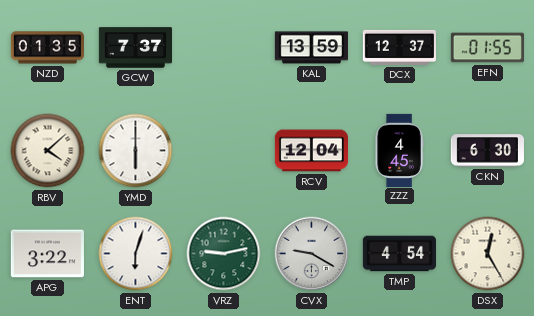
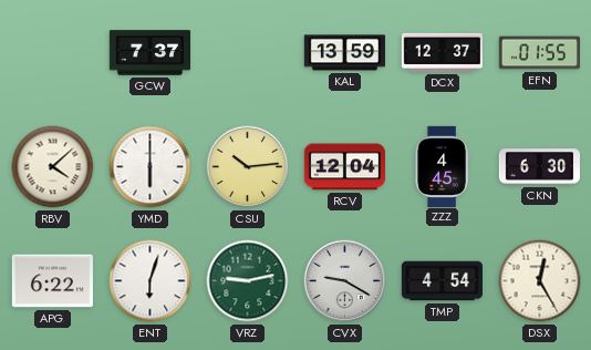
NZD: 01:35 -> none
CSU: none -> 10:14
APG: 3:22 -> 6:22
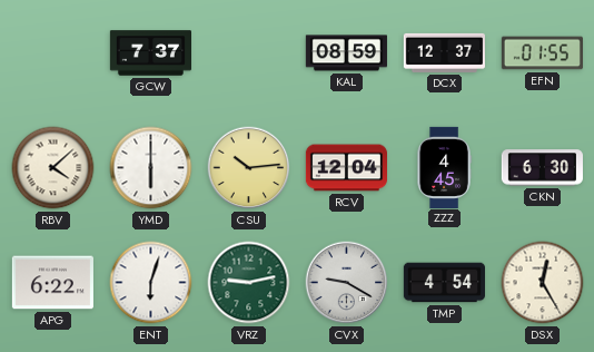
KAL: 13:59 -> 08:59
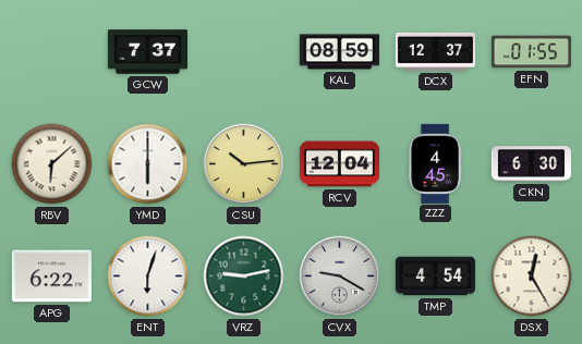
RBV: 4:08 -> 6:08
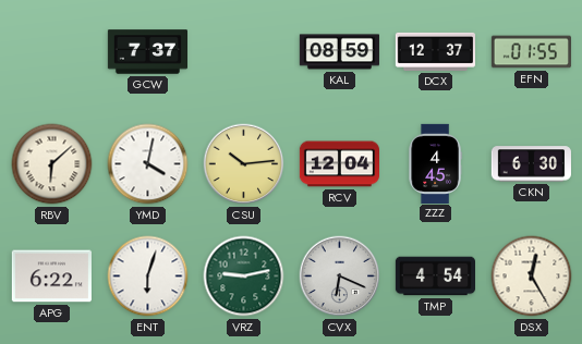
YMD: 6:00 -> 4:02
CVX: 9:20 -> 6:19
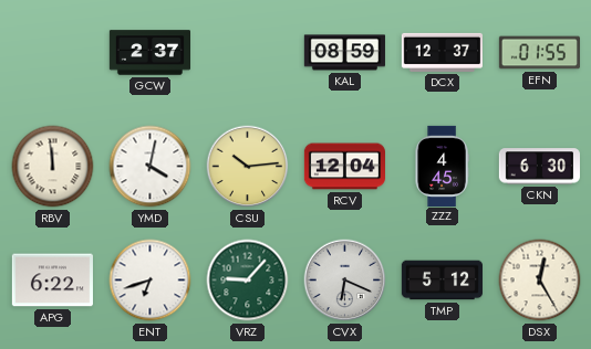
GCW: 7:37 -> 2:37
RBV: 6:08 -> 11:59
ENT: 6:03 -> 6:42
VRZ: 9:13 -> 9:07
TMP: 4:54 -> 5:12
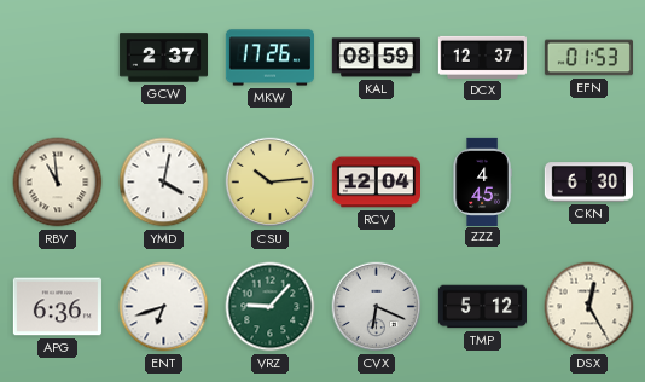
MKW: none -> 17:26
EFN: 01:55 -> 01:53
RBV: 11:59 -> 10:59
APG: 6:22 -> 6:36
